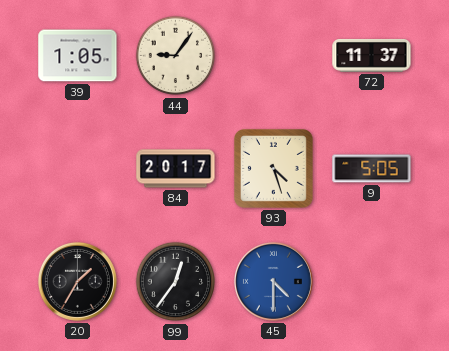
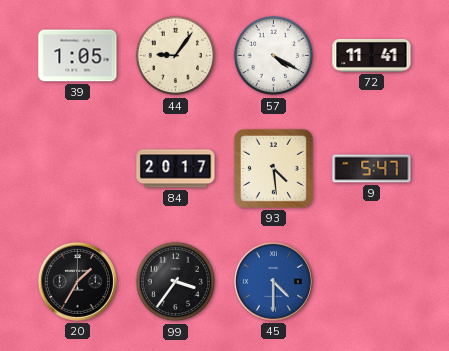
57: none -> 4:20
72: 11:37 -> 11:41
93: 4:27 -> 4:29
9: 5:05 -> 5:47
99: 12:36 -> 3:36
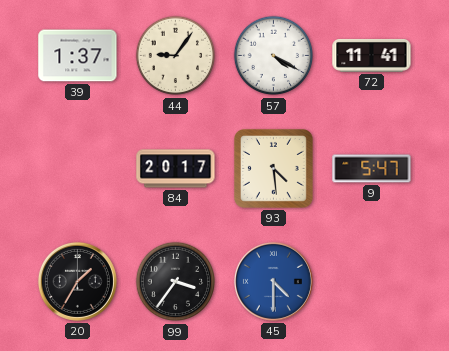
39: 1:05 -> 1:37
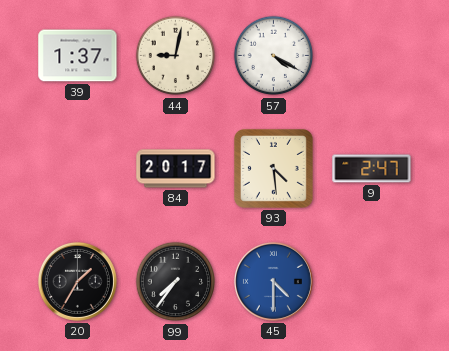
44: 9:06 -> 9:02
72: 11:41 -> none
9: 5:47 -> 2:47
99: 3:36 -> 7:36
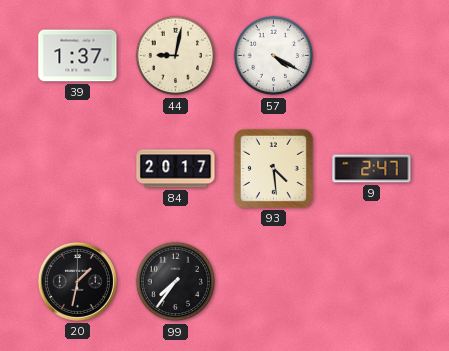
20: 1:35 -> 1:32
45: 4:30 -> none
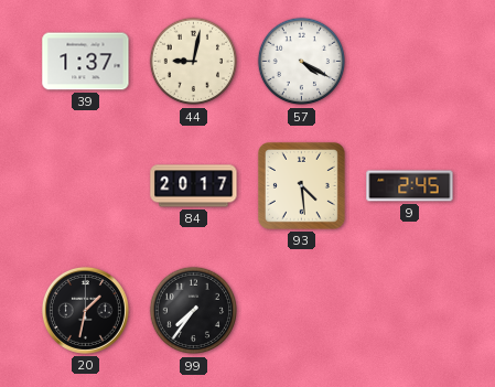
9: 2:47 -> 2:45
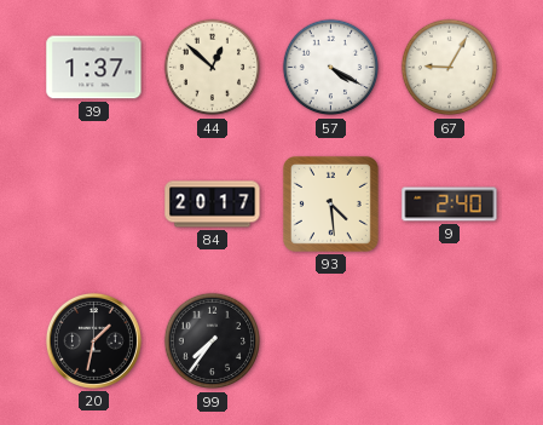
44: 9:02 -> 12:52
67: none -> 9:05
9: 2:45 -> 2:40
